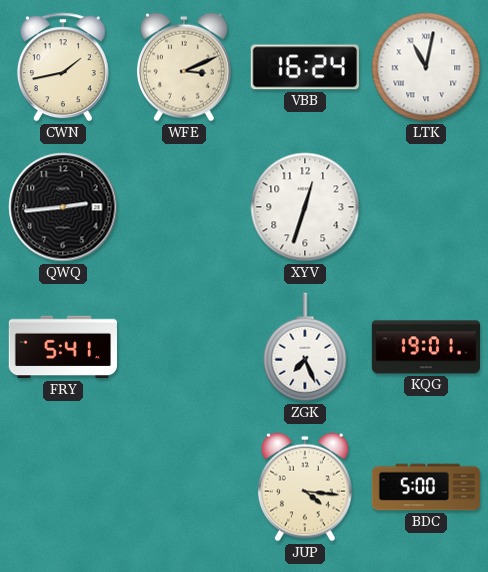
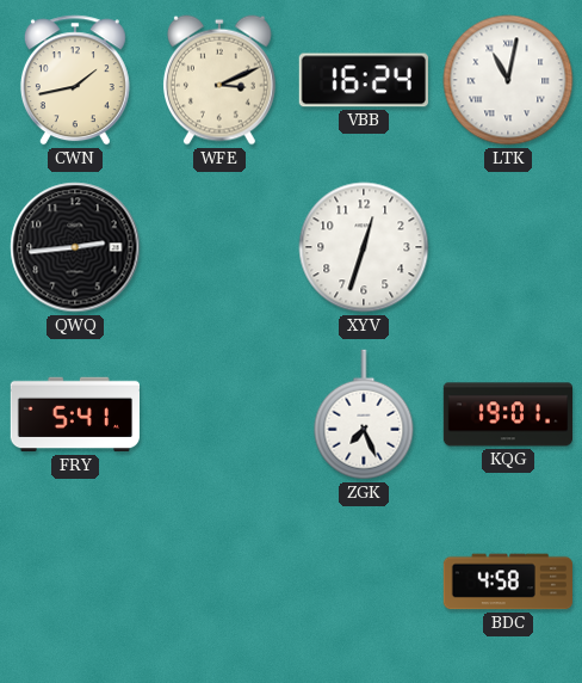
JUP: 4:16 -> none
BDC: 5:00 -> 4:58
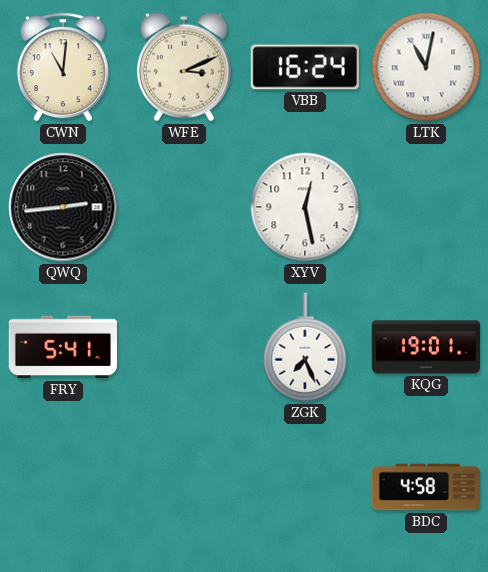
CWN: 1:43 -> 11:01
XYV: 12:33 -> 12:28
